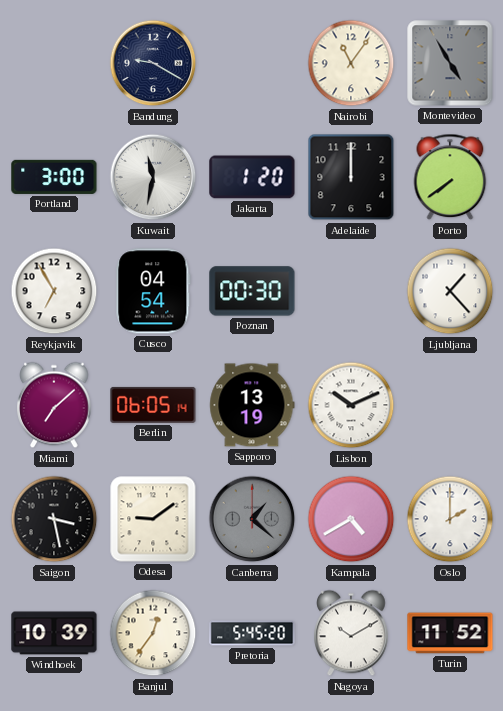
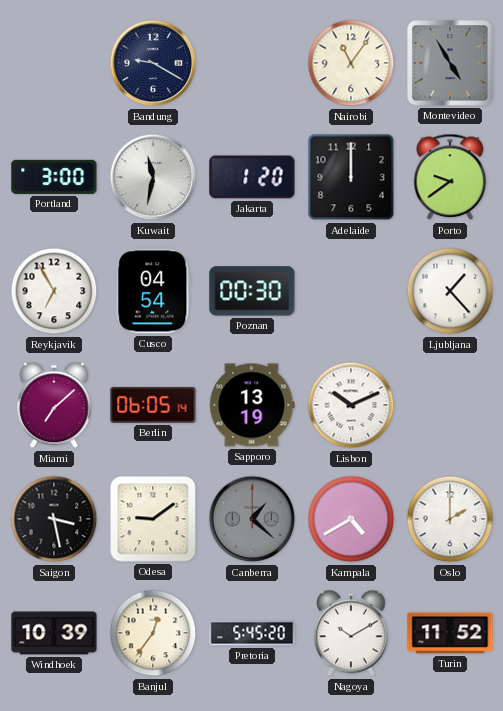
Porto: 7:39 -> 9:39
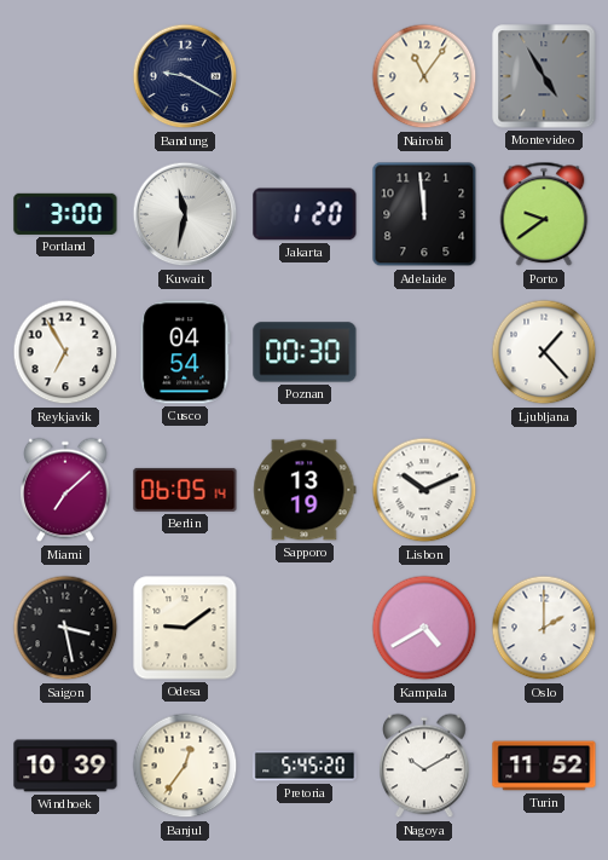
Adelaide: 12:00 -> 11:59
Canberra: 1:22 -> none
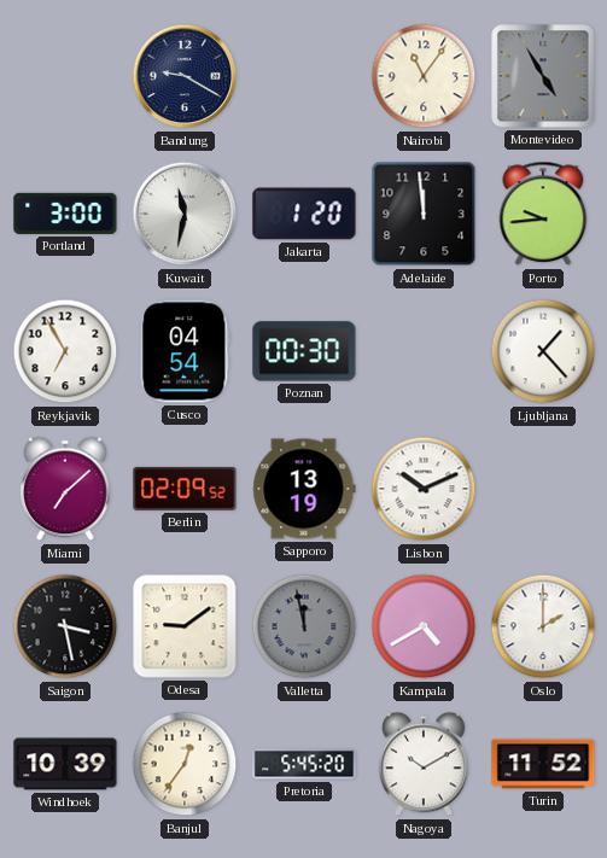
Porto: 9:39 -> 9:44
Berlin: 06:05 -> 02:09
Valletta: none -> 11:58
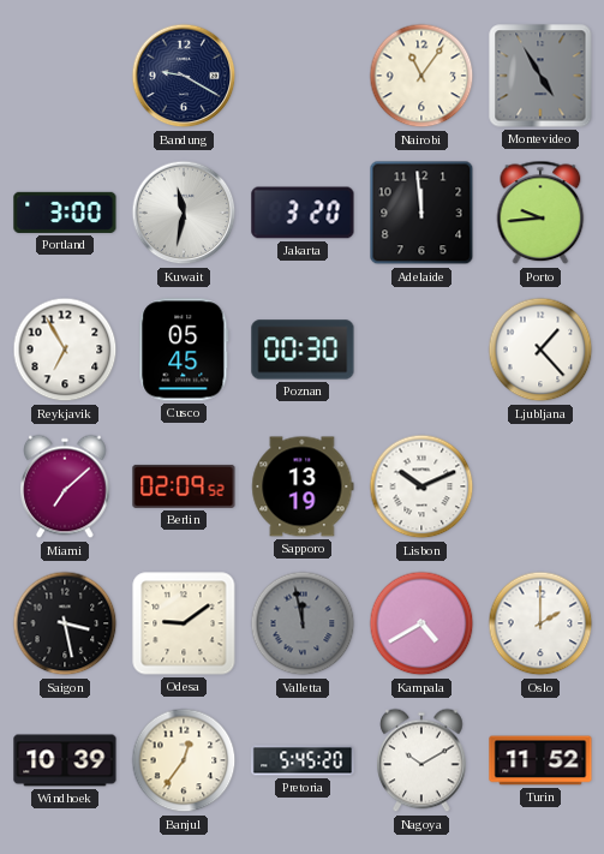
Jakarta: 1:20 -> 3:20
Cusco: 04:54 -> 05:45
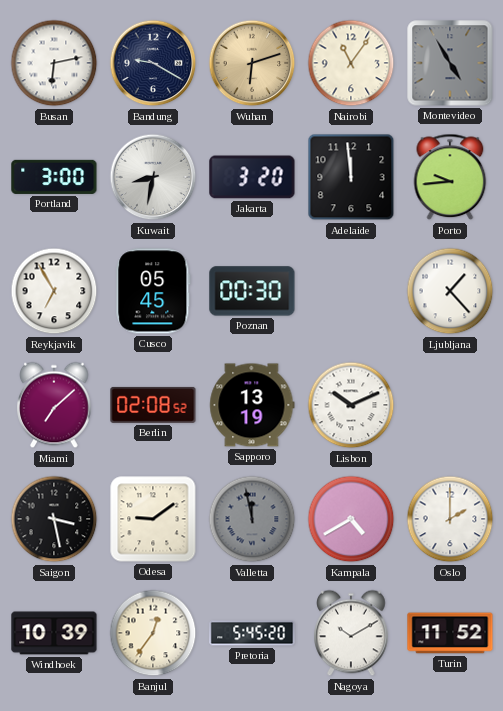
Busan: none -> 6:13
Wuhan: none -> 6:12
Kuwait: 11:32 -> 8:32
Berlin: 02:09 -> 02:08
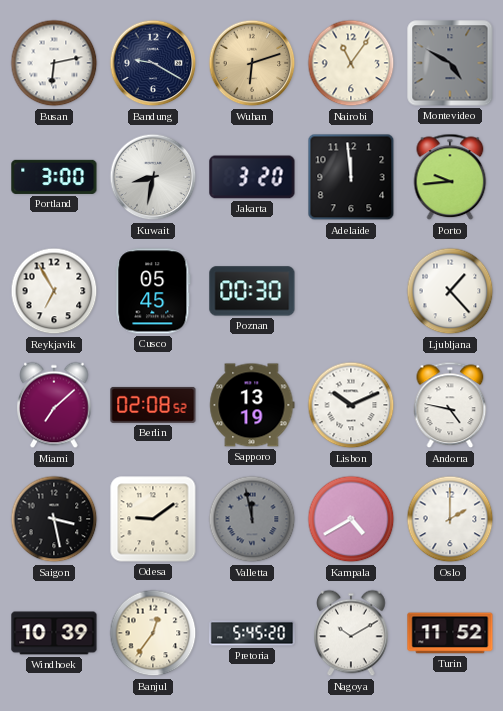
Montevideo: 4:55 -> 4:50
Andorra: none -> 4:47
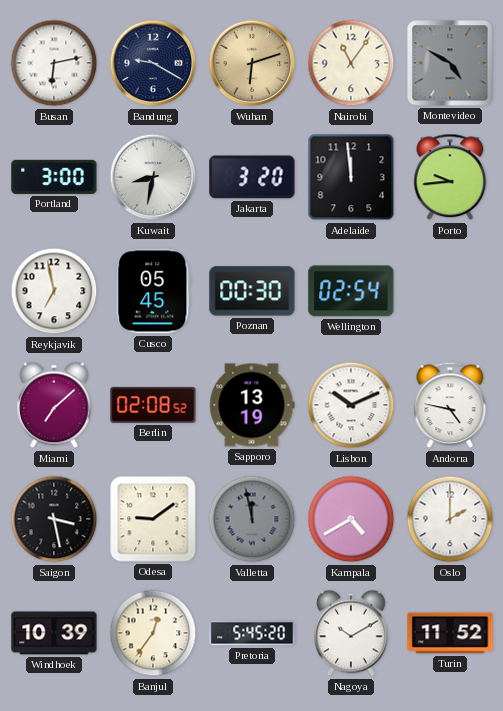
Reykjavik: 6:55 -> 6:58
Wellington: none -> 02:54
Ljubljana: 1:23 -> none
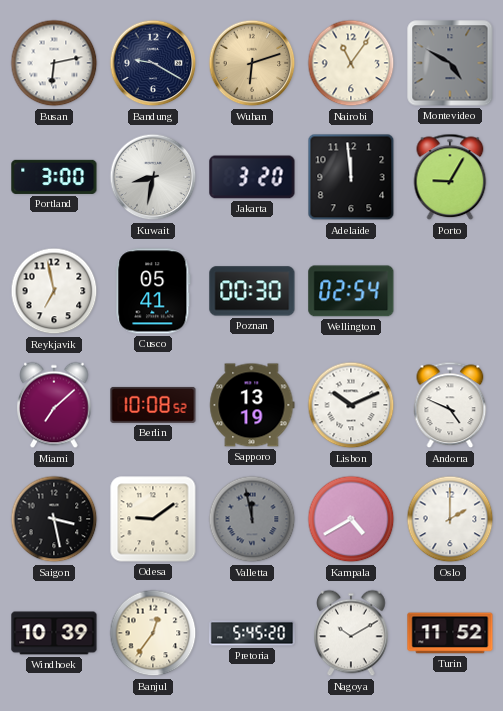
Porto: 9:44 -> 9:05
Cusco: 05:45 -> 05:41
Berlin: 02:08 -> 10:08
Andorra: 4:47 -> 4:49
